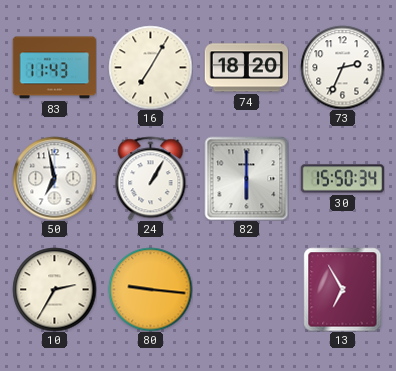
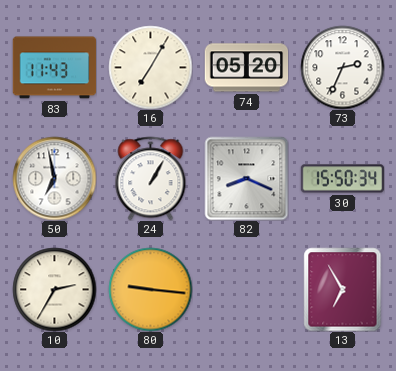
74: 18:20 -> 05:20
82: 6:00 -> 8:19
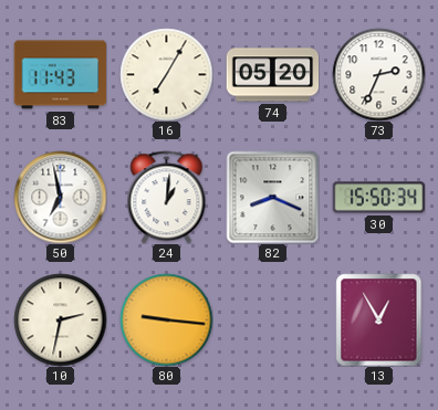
24: 1:05 -> 1:01
10: 2:35 -> 2:32
13: 6:55 -> 12:55
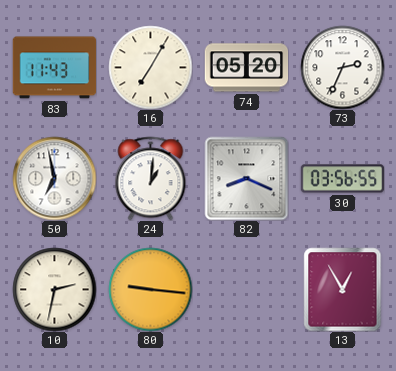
30: 15:50 -> 03:56
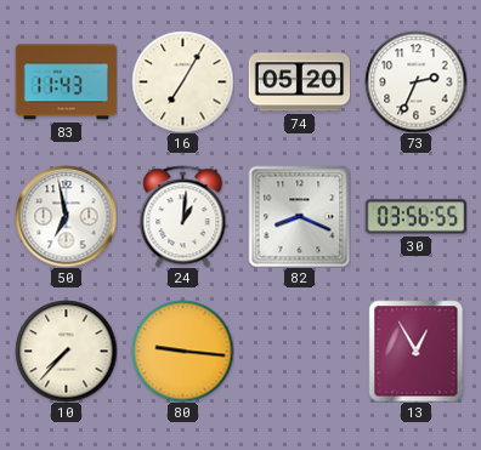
10: 2:32 -> 7:37
